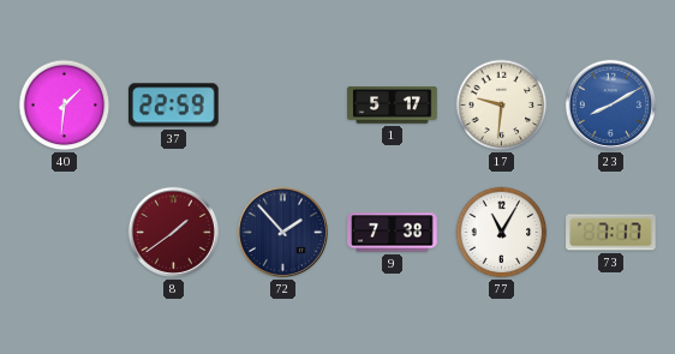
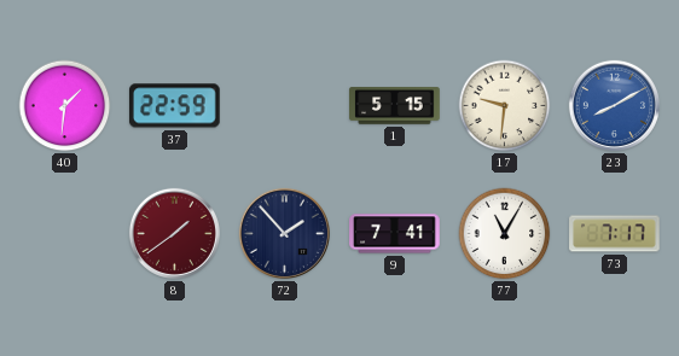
1: 5:17 -> 5:15
9: 7:38 -> 7:41
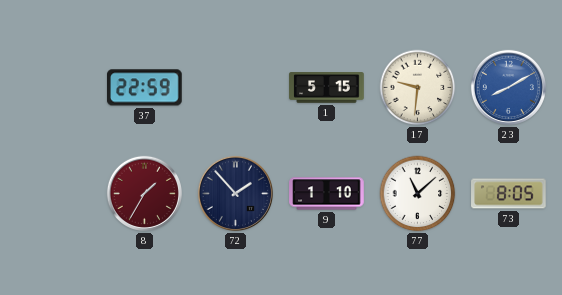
40: 1:31 -> none
8: 1:39 -> 1:35
9: 7:41 -> 1:10
77: 11:05 -> 11:08
73: 7:17 -> 8:05
